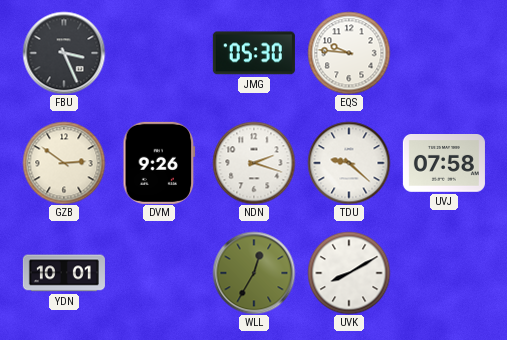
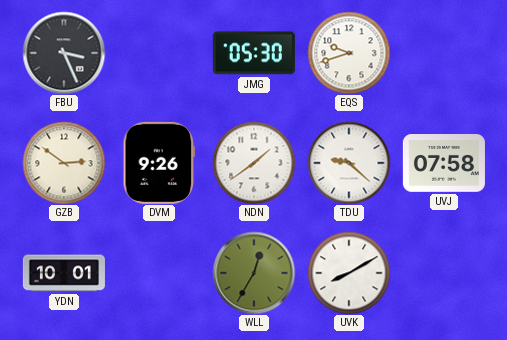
EQS: 9:46 -> 9:42
NDN: 2:18 -> 1:39
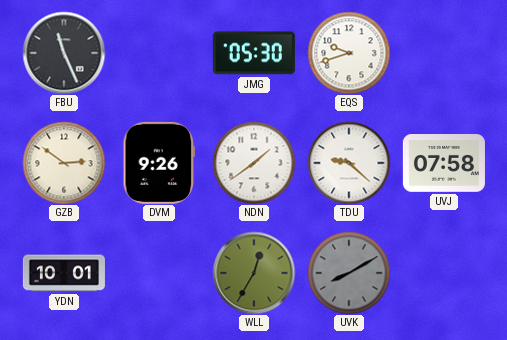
FBU: 3:26 -> 11:26
UVK dial: white -> grey
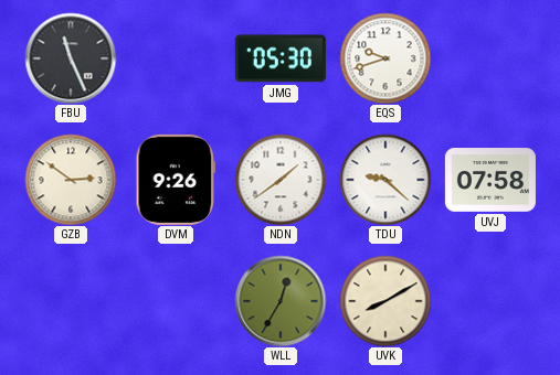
YDN: 10:01 -> none
UVK dial: grey -> cream
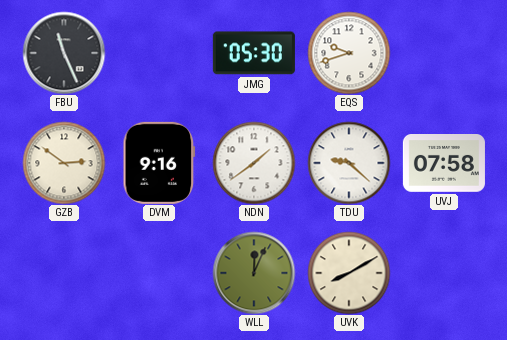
DVM: 9:26 -> 9:16
WLL: 12:35 -> 12:04
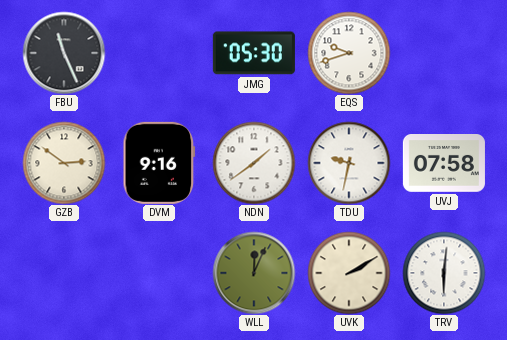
TDU: 9:22 -> 9:32
UVK: 8:10 -> 2:10
TRV: none -> 6:01
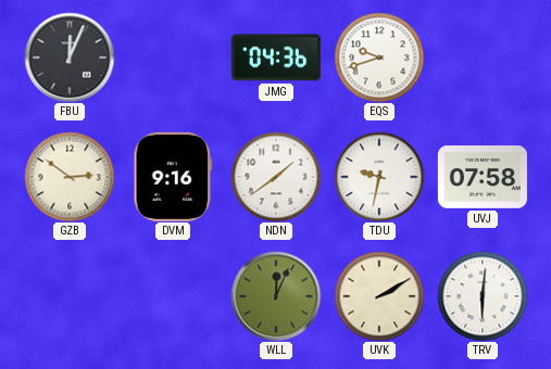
FBU: 11:26 -> 12:04
JMG: 05:30 -> 04:36
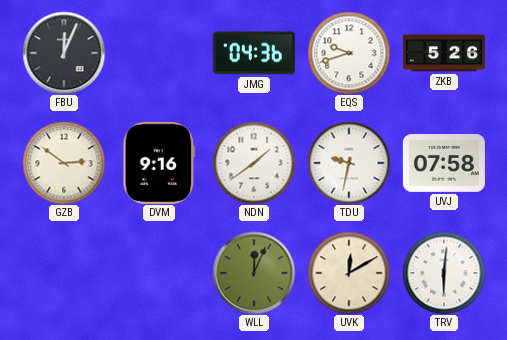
ZKB: none -> 5:26
UVK: 2:10 -> 12:10
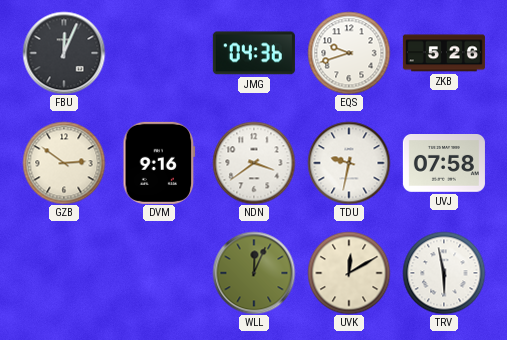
NDN: 1:39 -> 3:39
TRV: 6:01 -> 5:58
